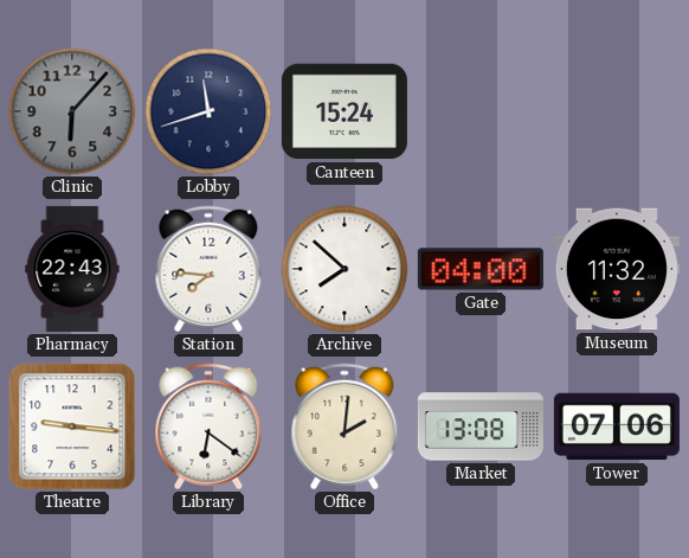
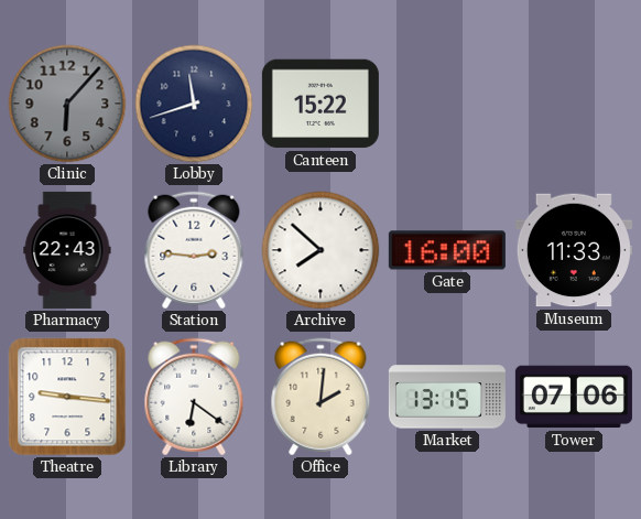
Canteen: 15:24 -> 15:22
Station: 7:46 -> 2:46
Gate: 04:00 -> 16:00
Museum: 11:32 -> 11:33
Market: 13:08 -> 13:15
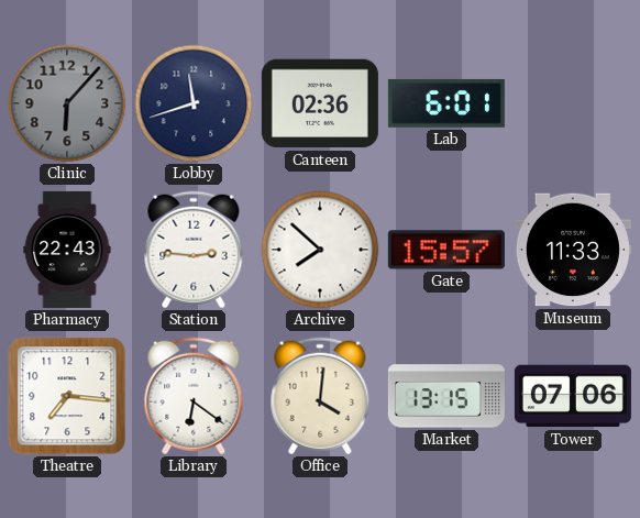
Canteen: 15:22 -> 02:36
Lab: none -> 6:01
Gate: 16:00 -> 15:57
Theatre: 9:16 -> 7:16
Office: 2:01 -> 4:01
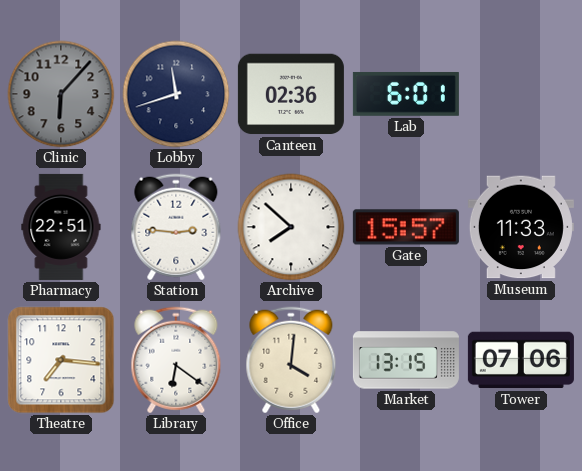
Pharmacy: 22:43 -> 22:51
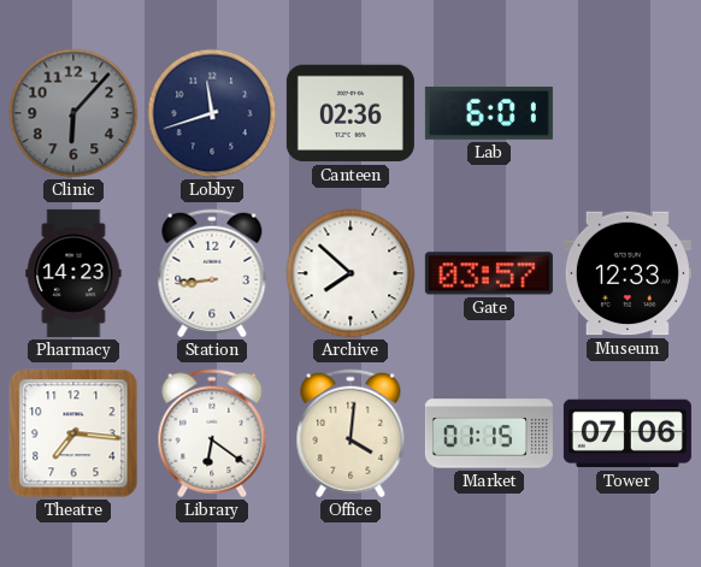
Pharmacy: 22:51 -> 14:23
Station: 2:46 -> 8:44
Gate: 15:57 -> 03:57
Museum: 11:33 -> 12:33
Market: 13:15 -> 01:15
